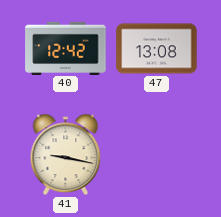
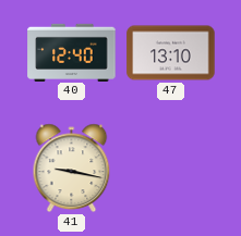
40: 12:42 -> 12:40
47: 13:08 -> 13:10
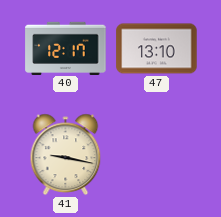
40: 12:40 -> 12:17
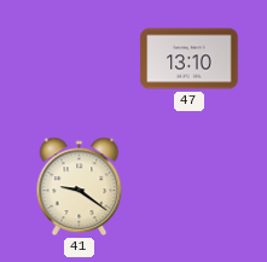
40: 12:17 -> none
41: 9:17 -> 9:21
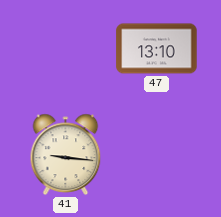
41: 9:21 -> 9:16
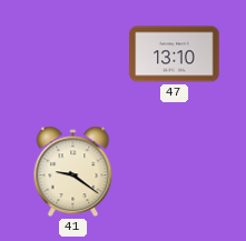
41: 9:16 -> 9:21
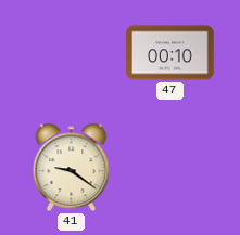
47: 13:10 -> 00:10
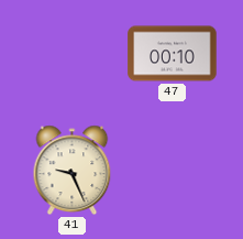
41: 9:21 -> 9:26
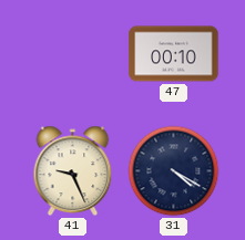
31: none -> 4:20
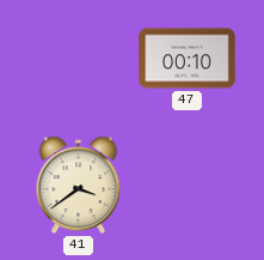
41: 9:26 -> 3:39
31: 4:20 -> none
